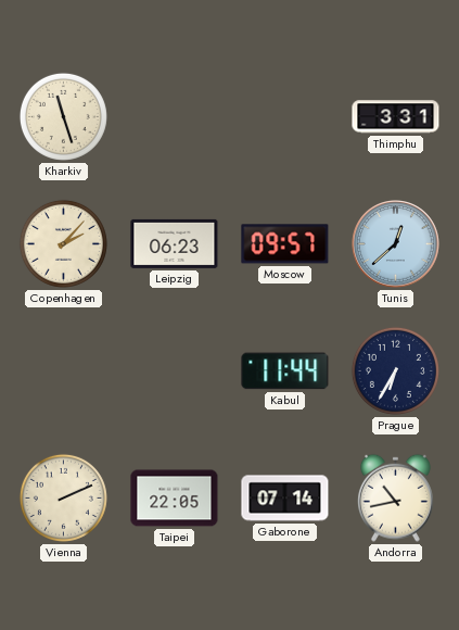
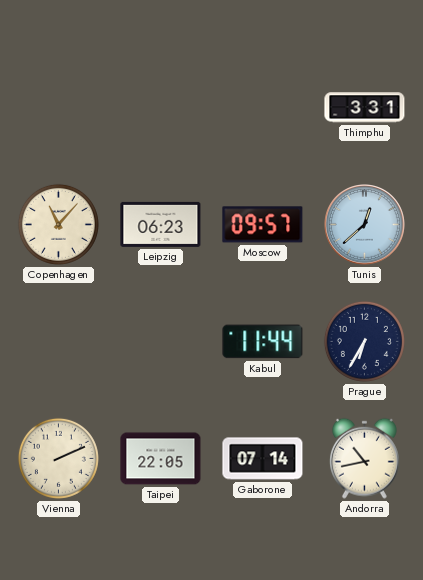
Kharkiv: 11:27 -> none
Copenhagen: 2:07 -> 11:07
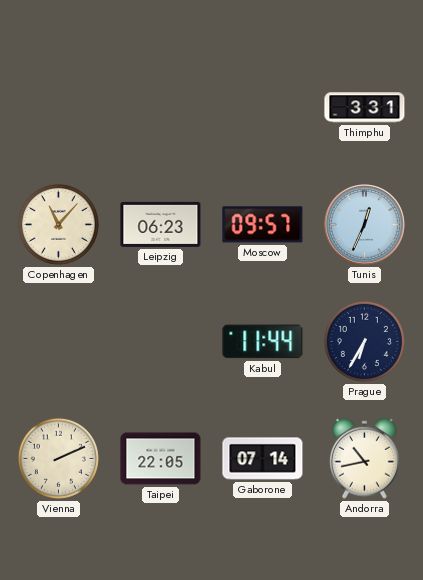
Tunis: 12:38 -> 12:34
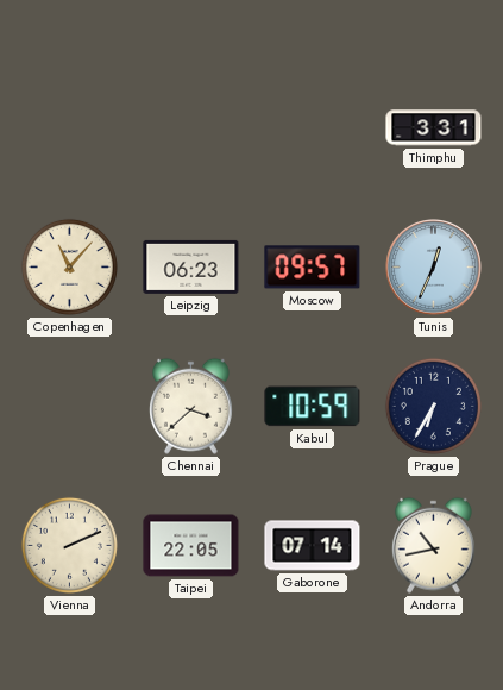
Chennai: none -> 3:38
Kabul: 11:44 -> 10:59
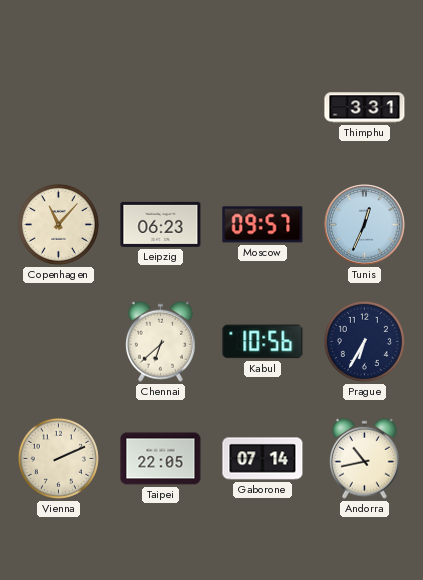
Chennai: 3:38 -> 6:38
Kabul: 10:59 -> 10:56
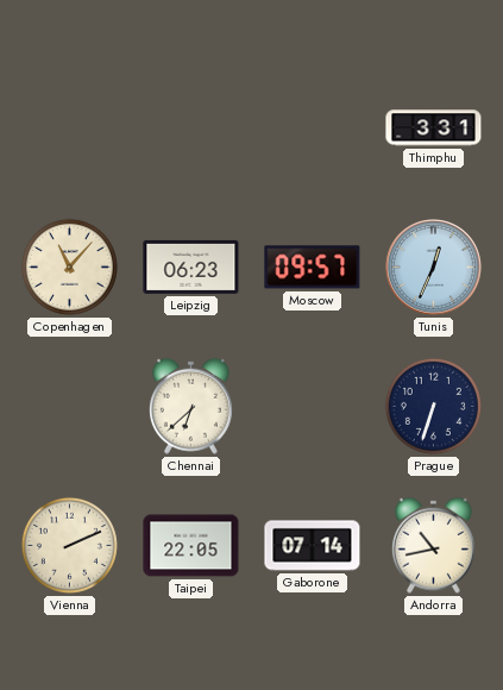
Kabul: 10:56 -> none
Prague: 6:35 -> 6:33
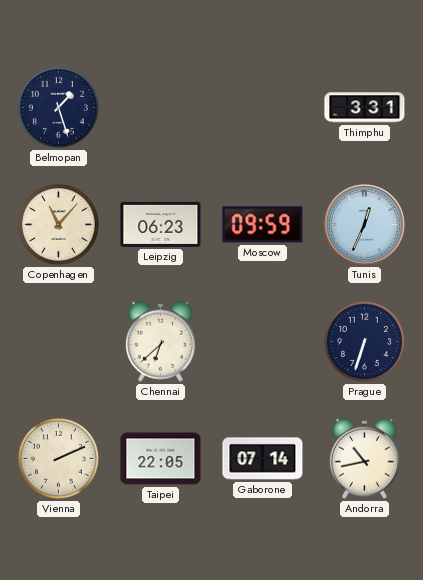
Belmopan: none -> 1:27
Moscow: 09:57 -> 09:59
